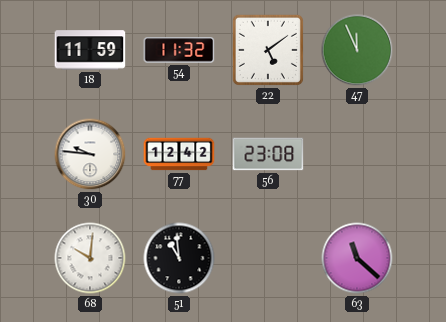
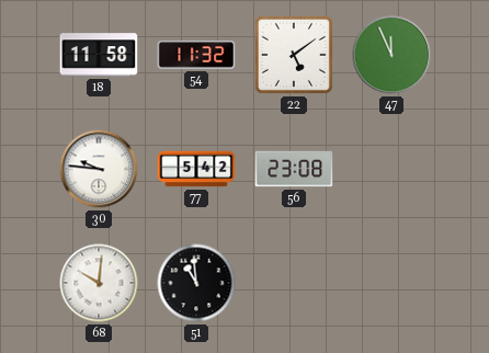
18: 11:59 -> 11:58
77: 12:42 -> 5:42
63: 11:22 -> none
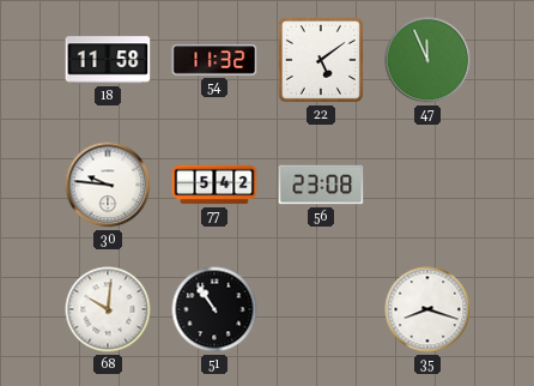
51: 10:59 -> 10:54
35: none -> 8:18
